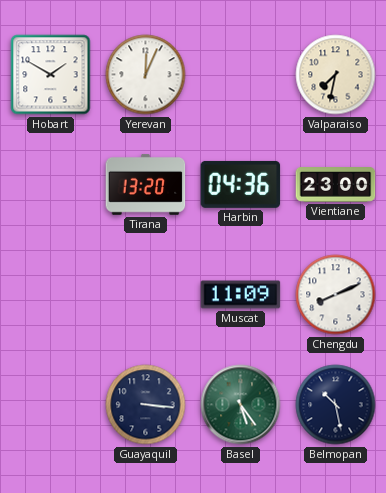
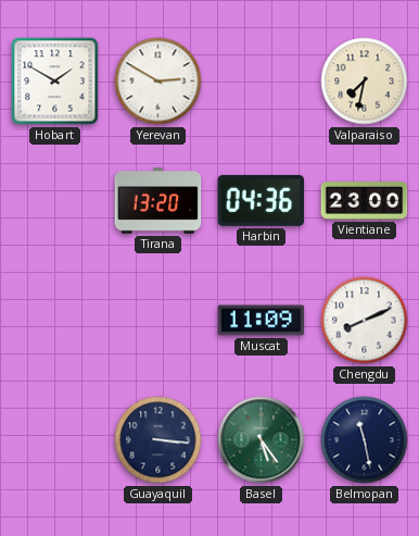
Yerevan: 12:04 -> 2:50
Belmopan: 10:28 -> 11:28
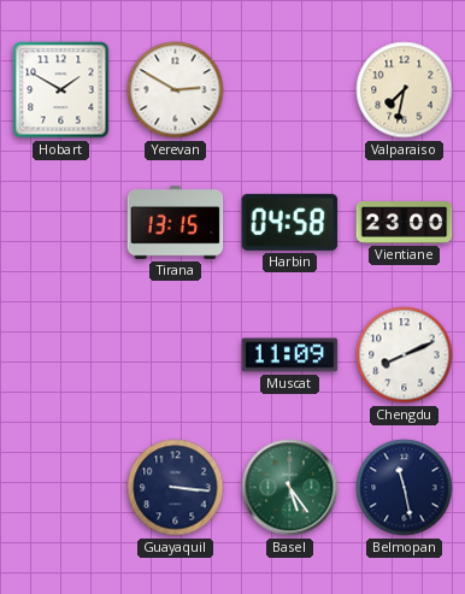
Tirana: 13:20 -> 13:15
Harbin: 04:36 -> 04:58
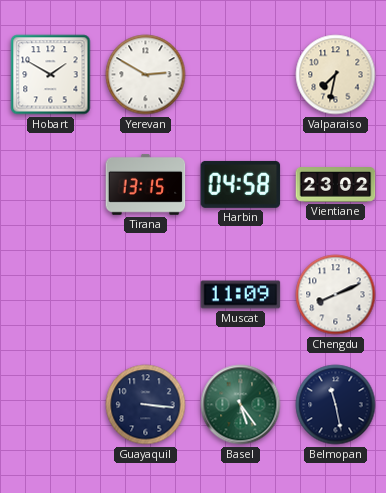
Vientiane: 23:00 -> 23:02
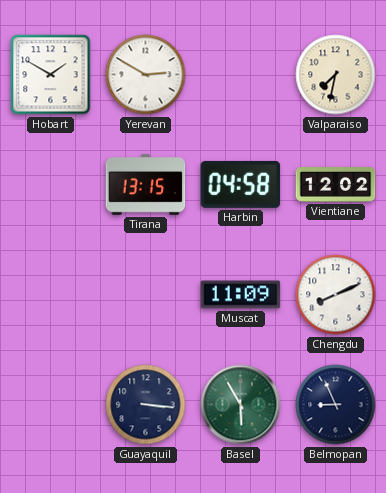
Vientiane: 23:02 -> 12:02
Basel: 5:24 -> 5:55
Belmopan: 11:28 -> 8:56
